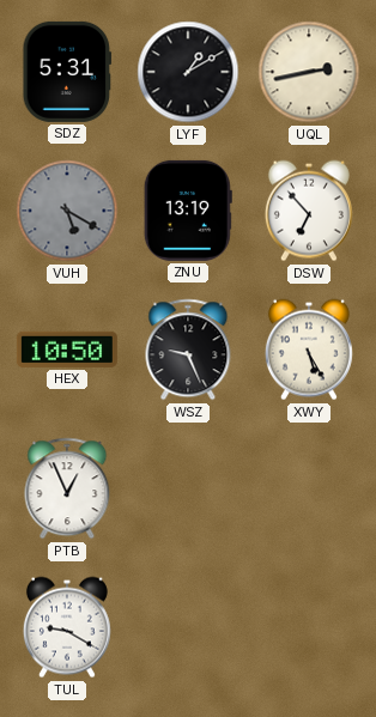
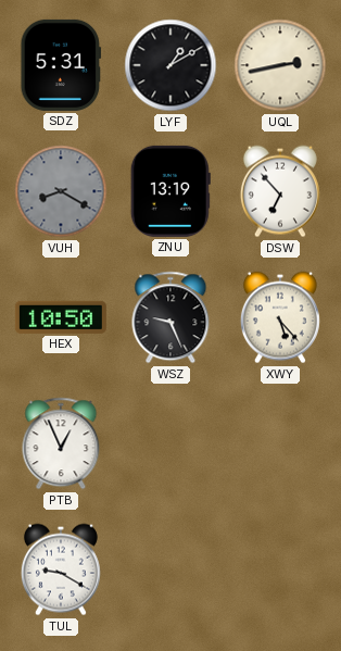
VUH: 5:20 -> 8:20
XWY: 5:25 -> 5:23
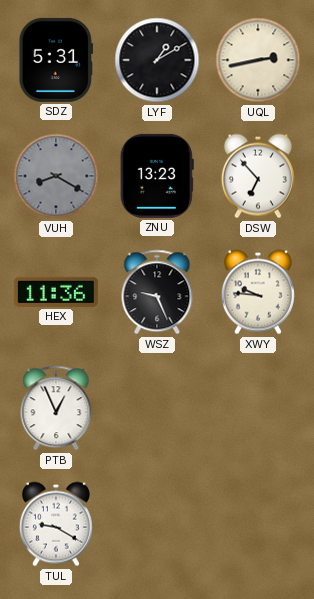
ZNU: 13:19 -> 13:23
HEX: 10:50 -> 11:36
XWY: 5:23 -> 9:46
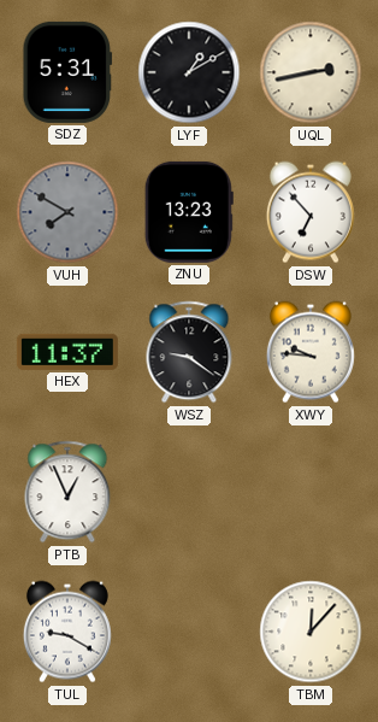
VUH: 8:20 -> 7:50
HEX: 11:36 -> 11:37
WSZ: 9:26 -> 9:21
TBM: none -> 12:07
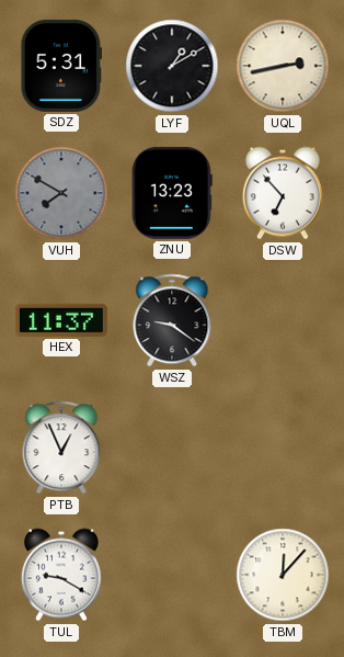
XWY: 9:46 -> none
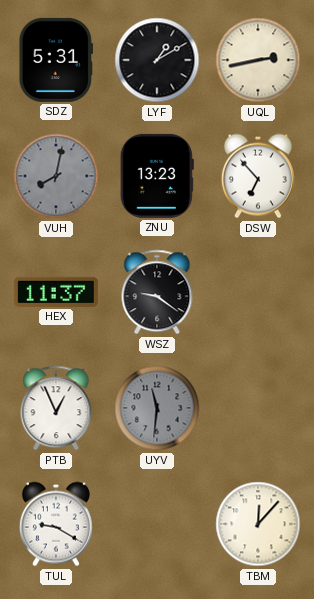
VUH: 7:50 -> 8:02
UYV: none -> 11:31
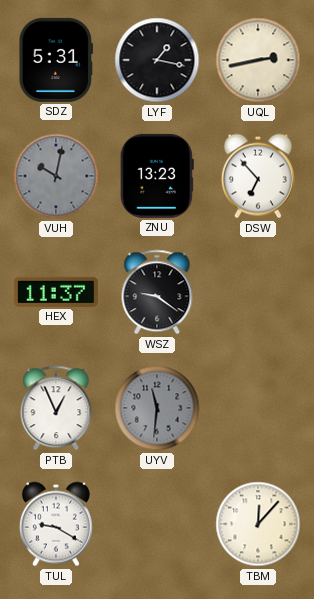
LYF: 1:10 -> 1:17
VUH: 8:02 -> 10:02
